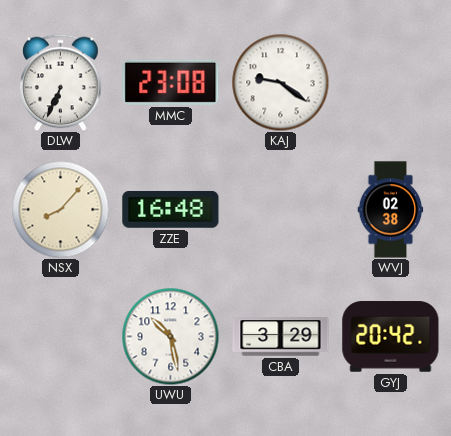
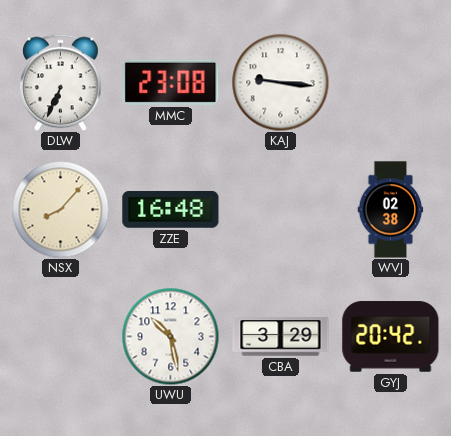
KAJ: 9:21 -> 9:16
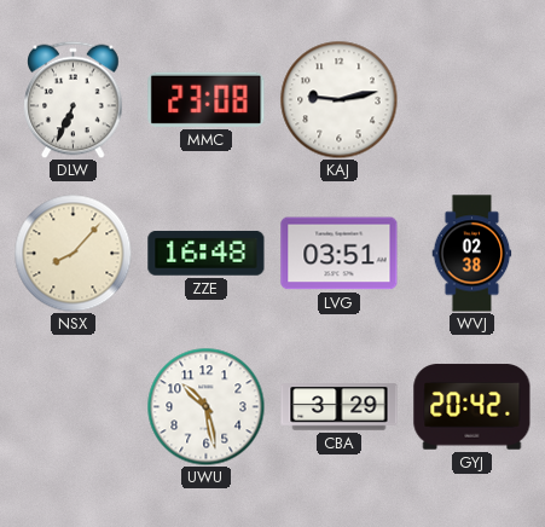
KAJ: 9:16 -> 9:13
LVG: none -> 03:51
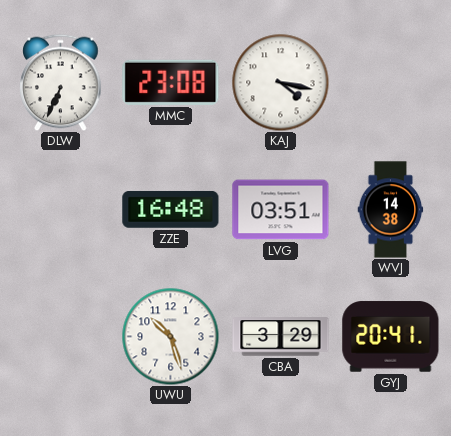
KAJ: 9:13 -> 4:17
NSX: 8:07 -> none
WVJ: 02:38 -> 14:38
UWU: 10:28 -> 10:27
GYJ: 20:42 -> 20:41
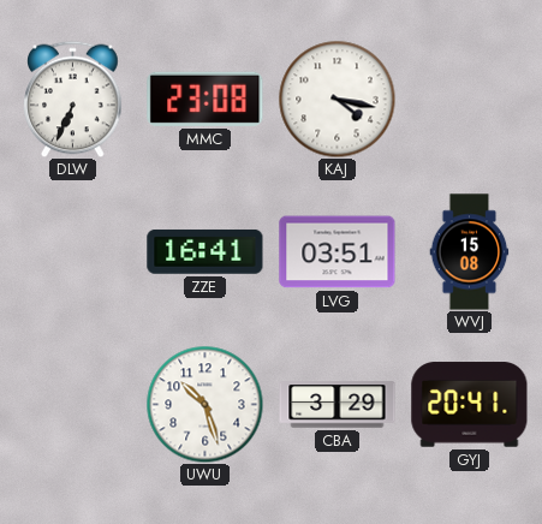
ZZE: 16:48 -> 16:41
WVJ: 14:38 -> 15:08
